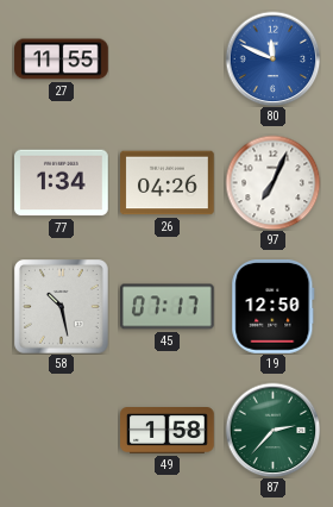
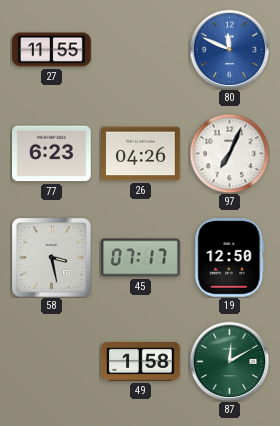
77: 1:34 -> 6:23
58: 10:28 -> 3:28
87: 2:37 -> 12:10
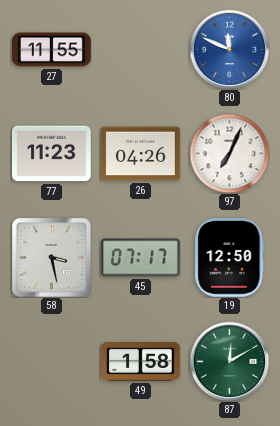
77: 6:23 -> 11:23
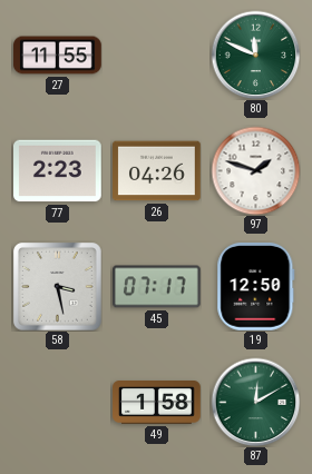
80 dial: blue -> green
77: 11:23 -> 2:23
97: 7:04 -> 1:48
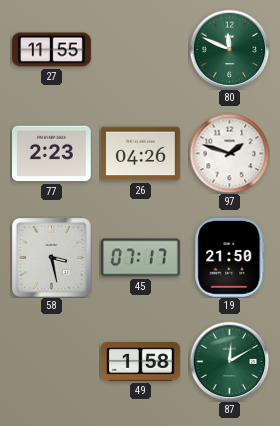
19: 12:50 -> 21:50
